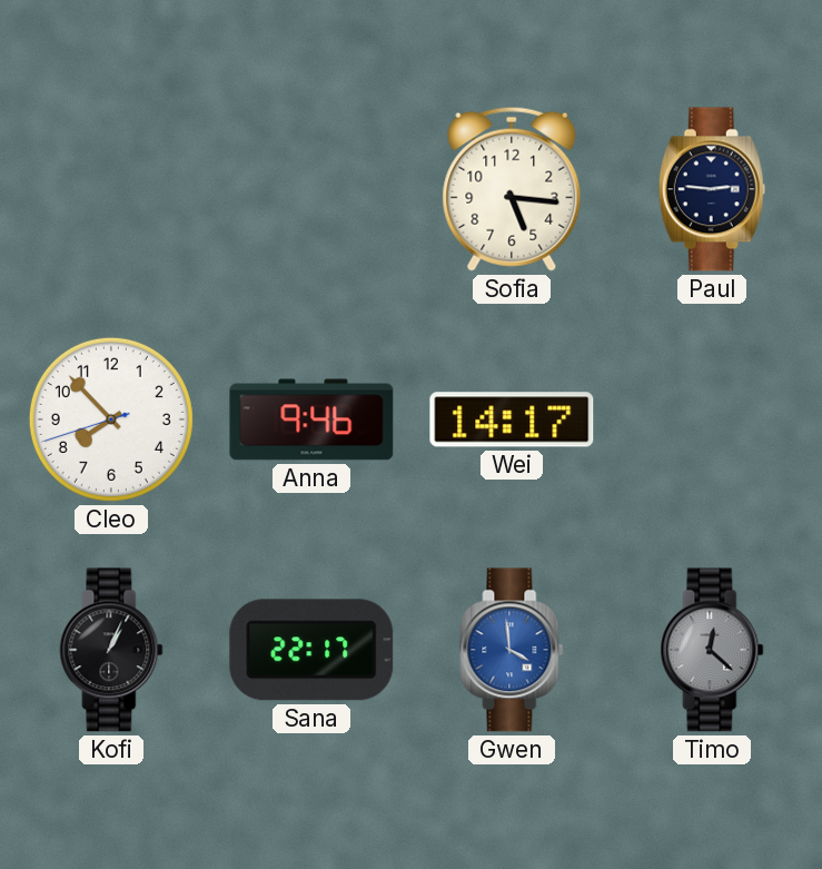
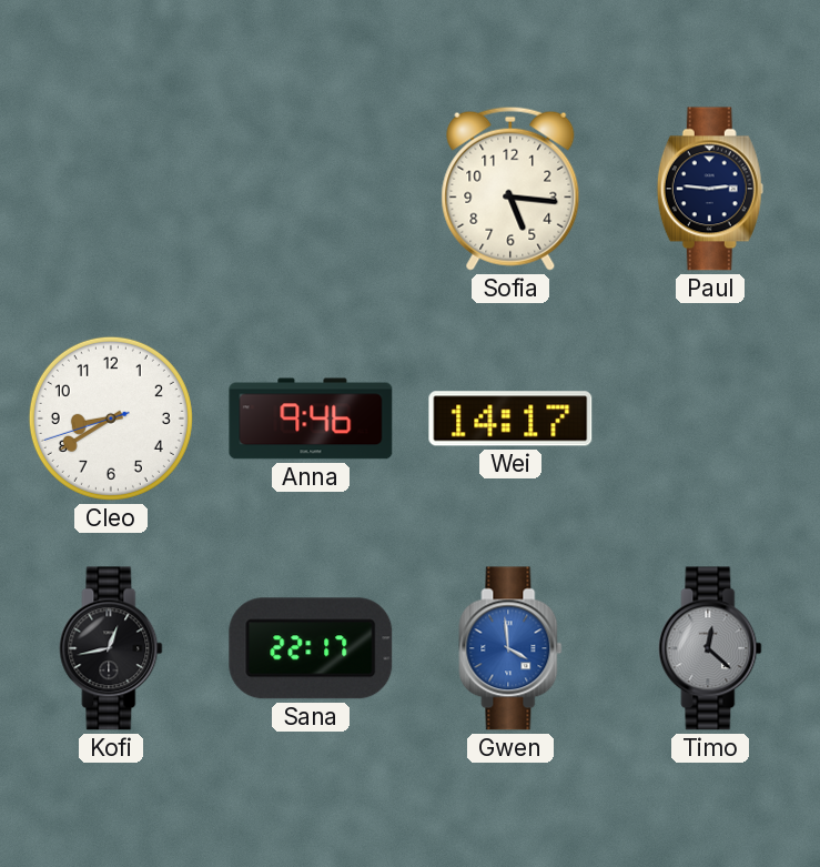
Cleo: 7:52 -> 8:39
Kofi: 1:04 -> 12:43
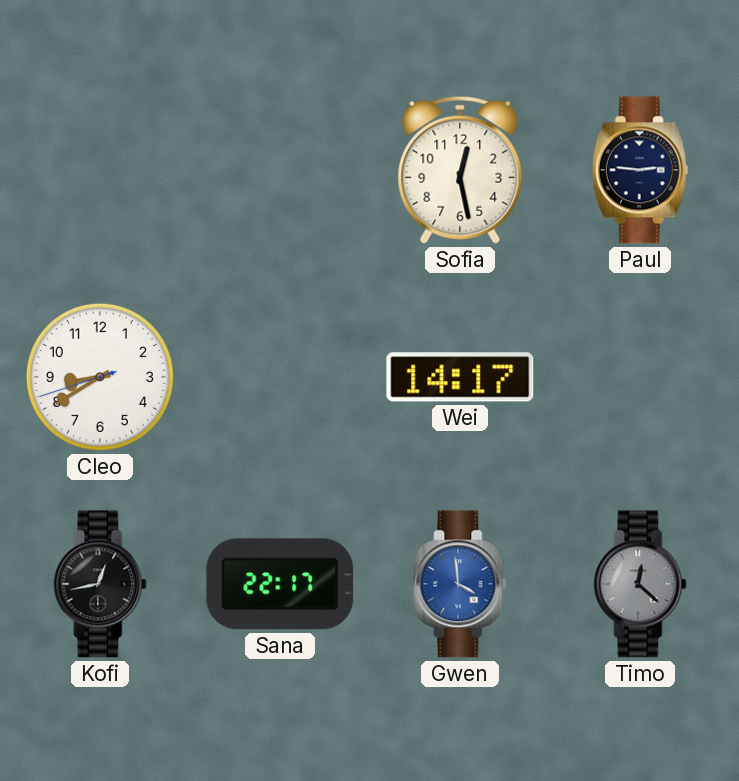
Sofia: 5:16 -> 12:28
Anna: 9:46 -> none
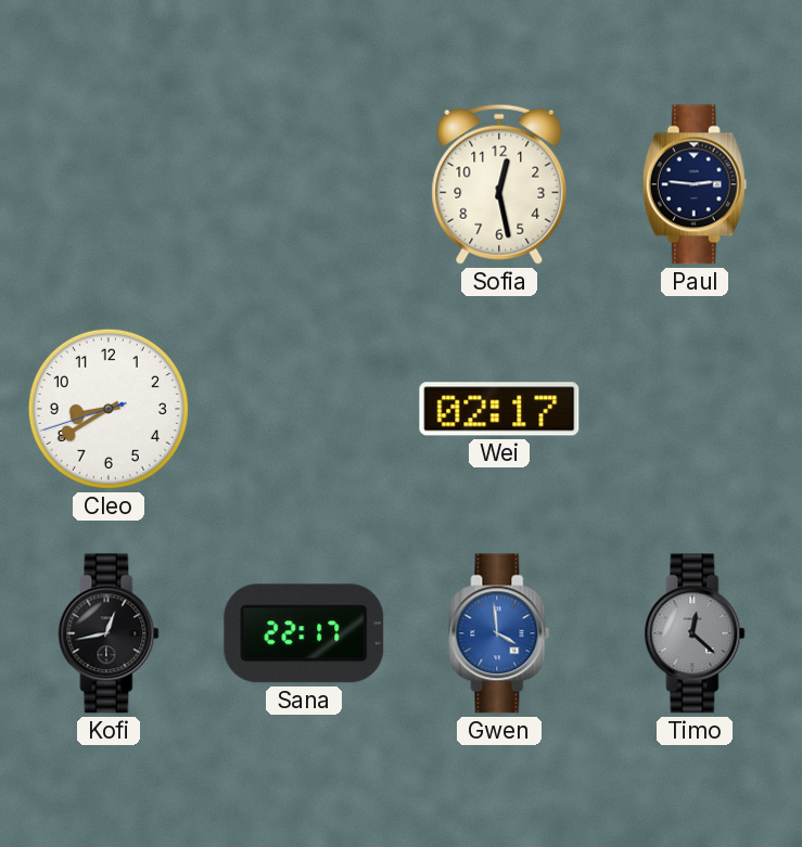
Wei: 14:17 -> 02:17
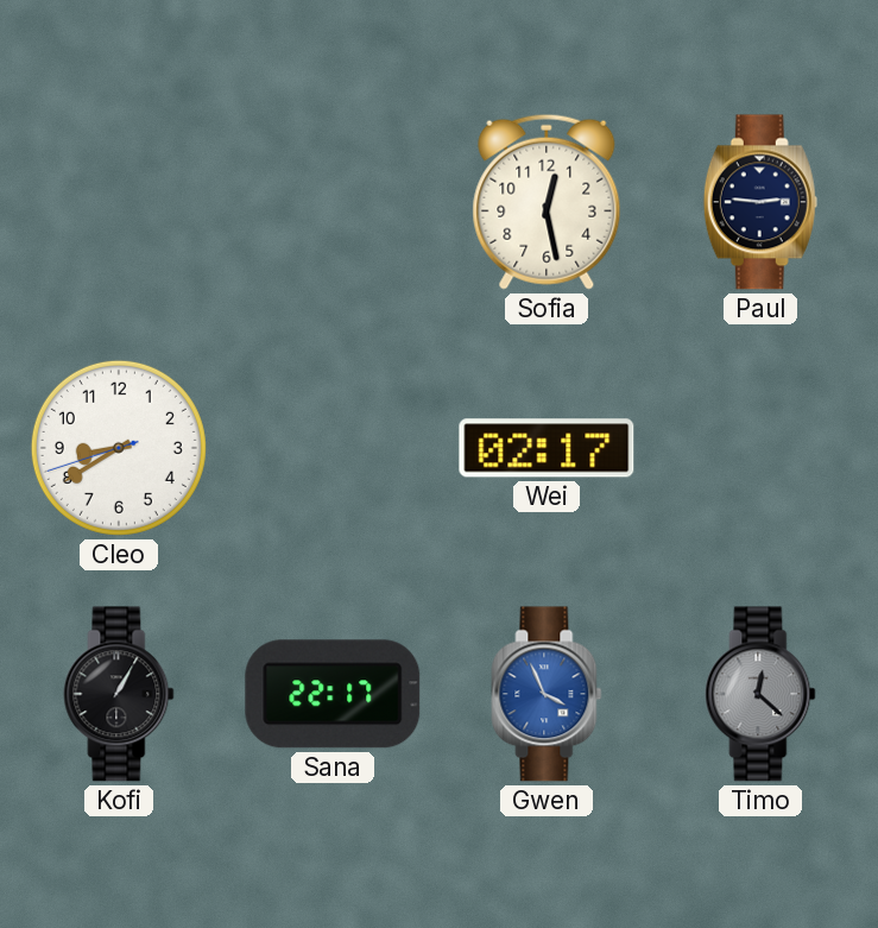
Kofi: 12:43 -> 1:05
Gwen: 3:59 -> 3:56
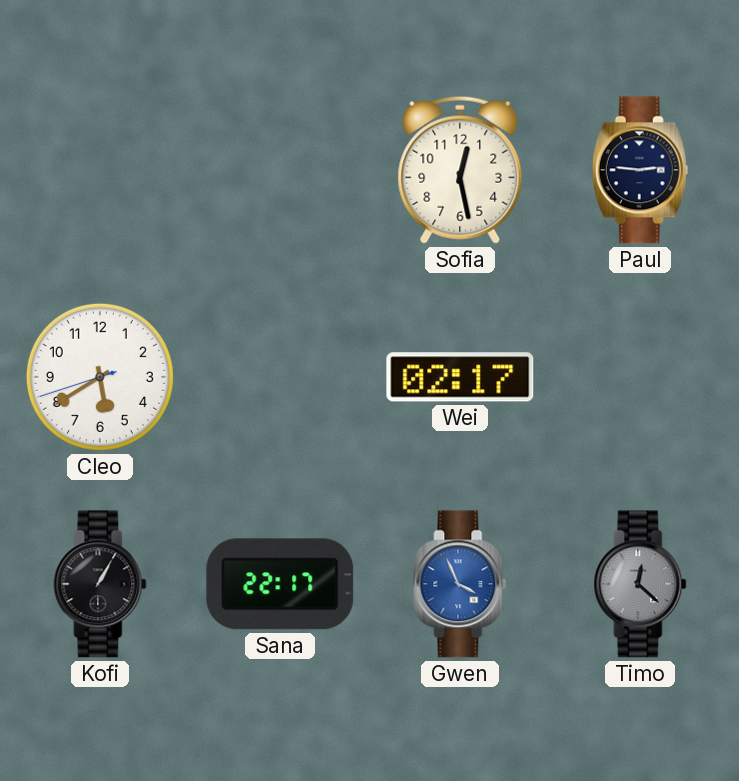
Cleo: 8:39 -> 5:39
